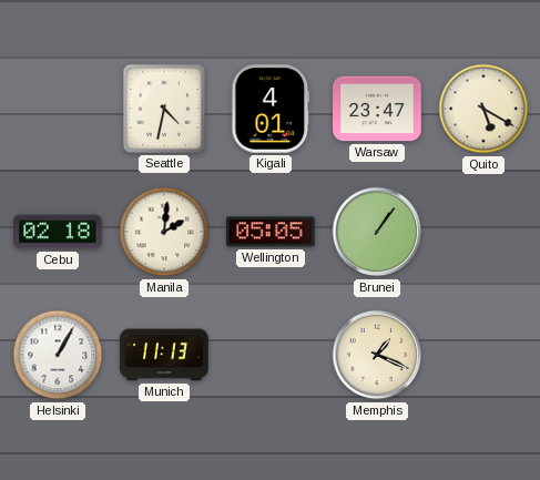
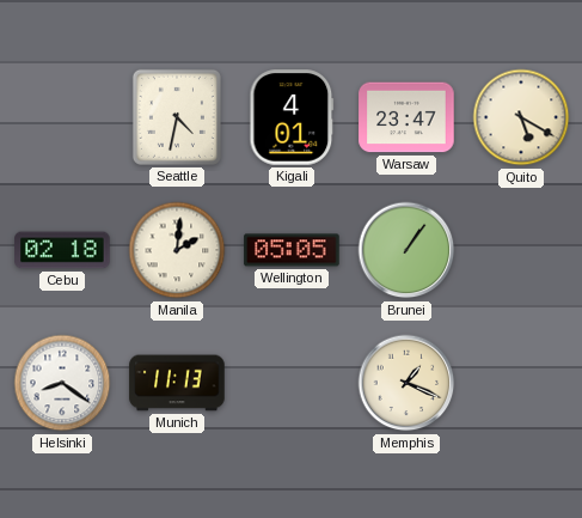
Helsinki: 1:05 -> 8:21
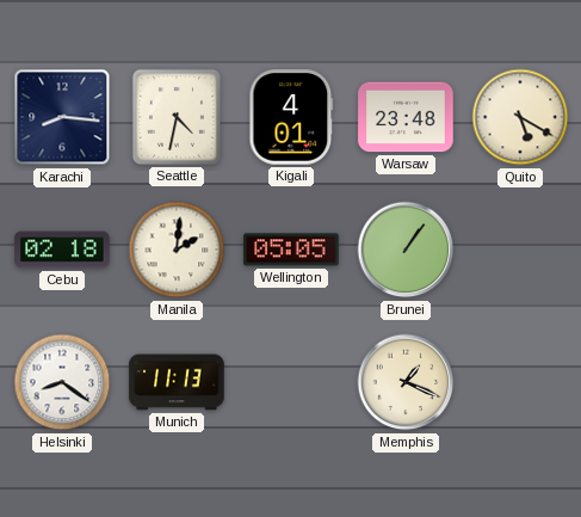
Karachi: none -> 8:16
Warsaw: 23:47 -> 23:48
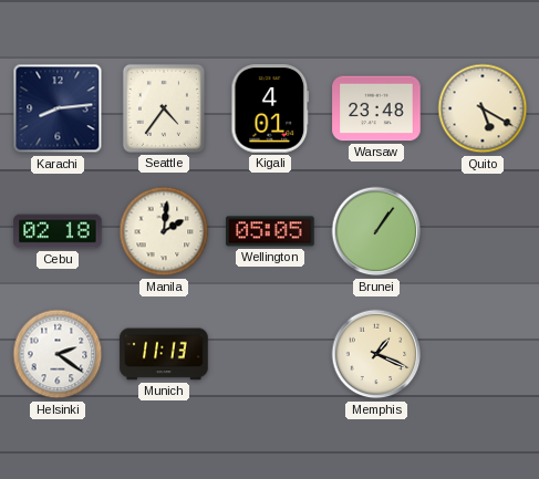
Karachi: 8:16 -> 8:14
Seattle: 4:32 -> 4:36
Helsinki: 8:21 -> 2:21
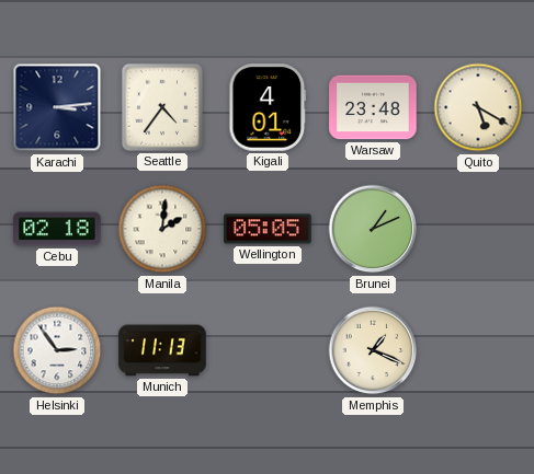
Karachi: 8:14 -> 3:14
Brunei: 1:06 -> 1:11
Helsinki: 2:21 -> 2:54
